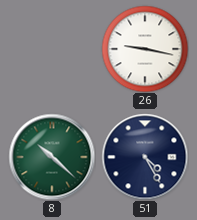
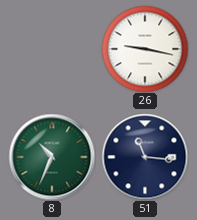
8: 10:22 -> 10:34
51: 4:25 -> 11:16
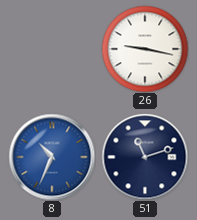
8 dial: green -> blue
51: 11:16 -> 11:12
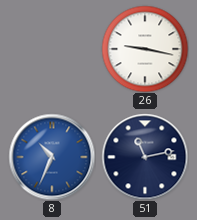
51: 11:12 -> 11:13
